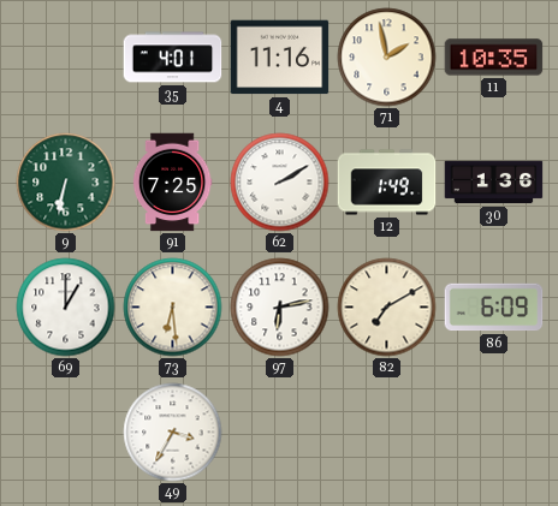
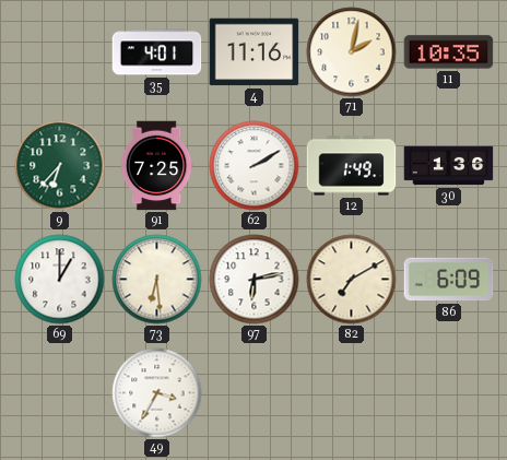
71: 1:58 -> 2:02
9: 6:32 -> 6:37
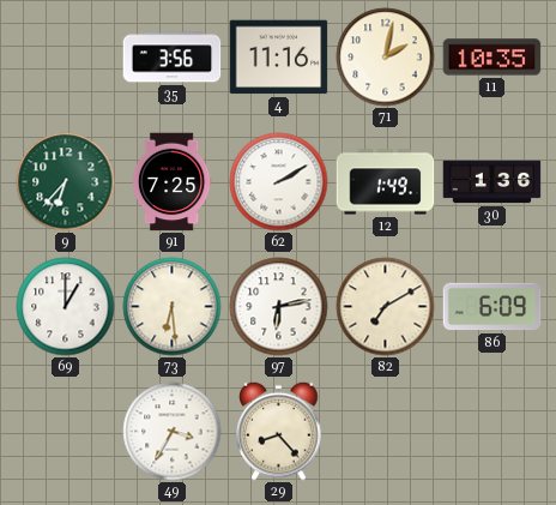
35: 4:01 -> 3:56
29: none -> 8:23
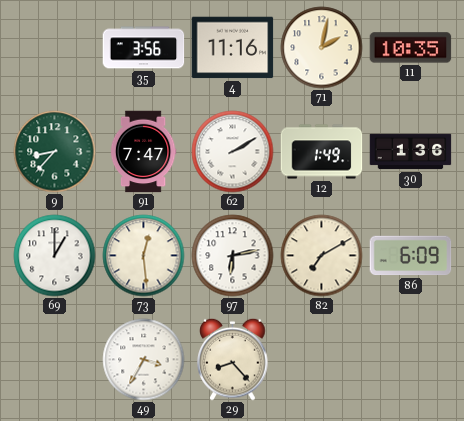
9: 6:37 -> 8:37
91: 7:25 -> 7:47
73: 6:29 -> 12:29
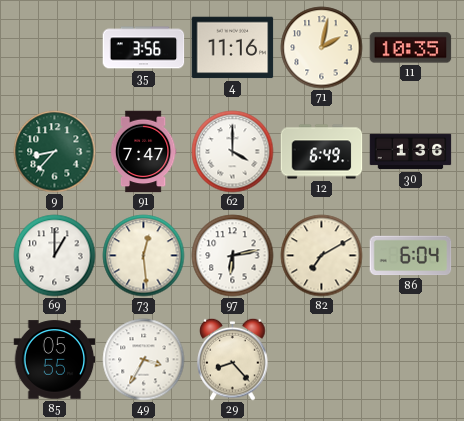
62: 2:10 -> 4:00
12: 1:49 -> 6:49
86: 6:09 -> 6:04
85: none -> 05:55
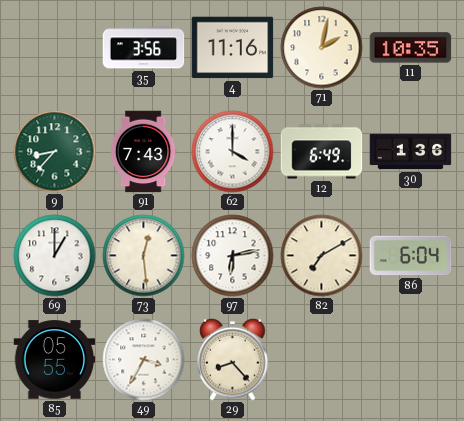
91: 7:47 -> 7:43
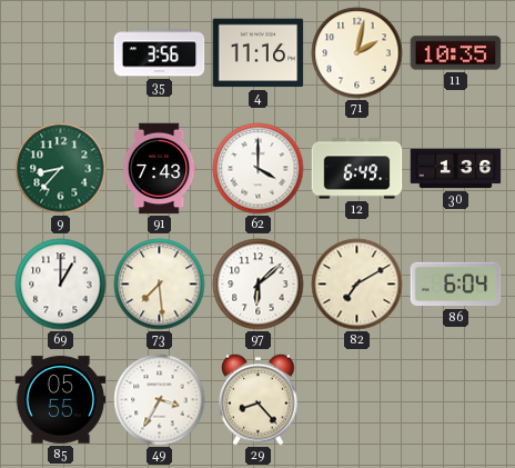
73: 12:29 -> 7:29
97: 6:13 -> 6:08
